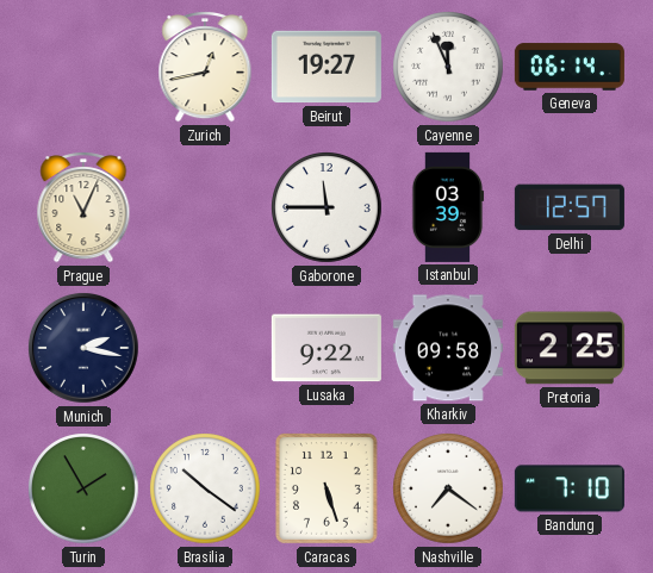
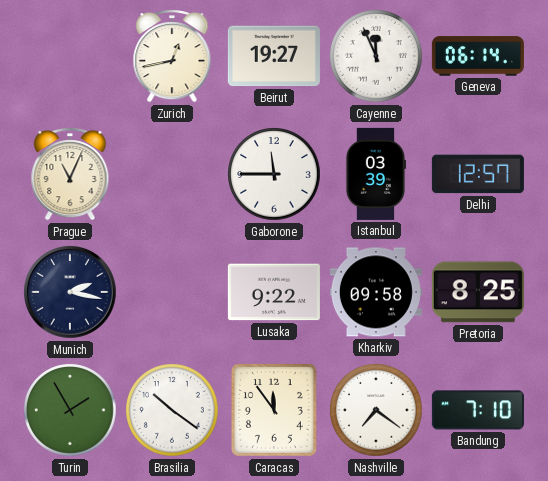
Pretoria: 2:25 -> 8:25
Caracas: 5:27 -> 11:54
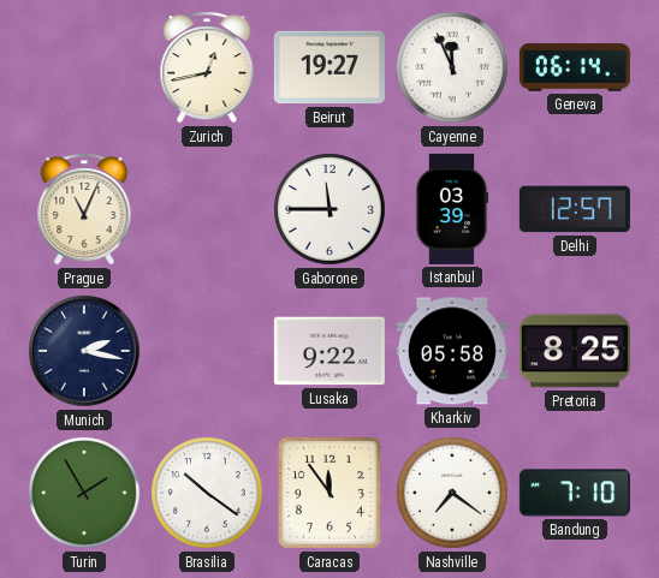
Kharkiv: 09:58 -> 05:58
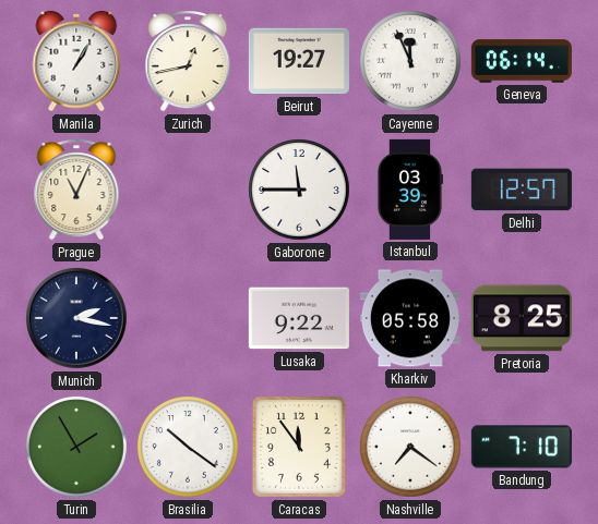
Manila: none -> 1:05
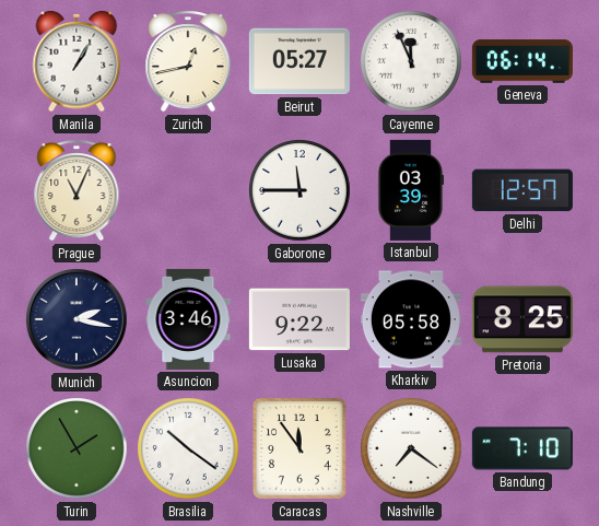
Beirut: 19:27 -> 05:27
Asuncion: none -> 3:46
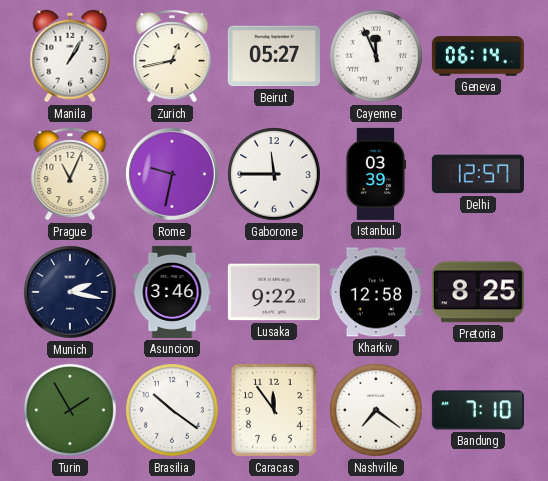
Rome: none -> 9:32
Kharkiv: 05:58 -> 12:58
